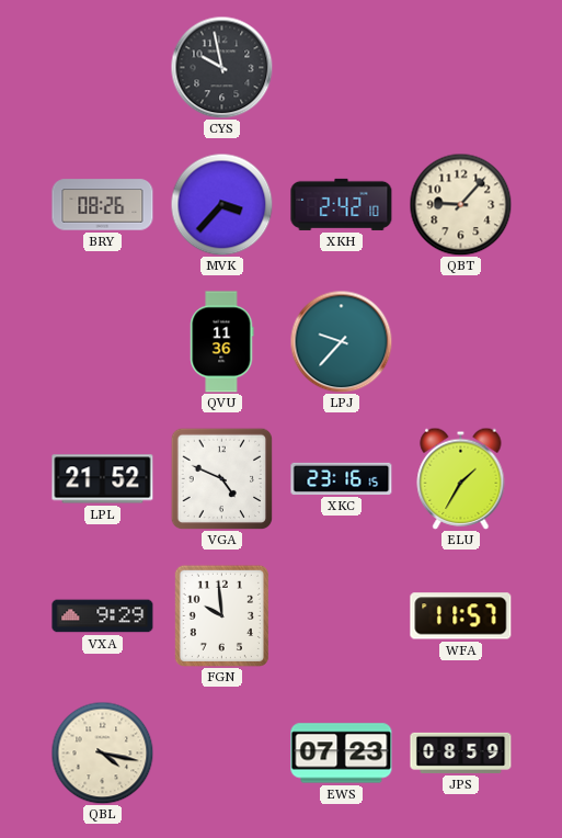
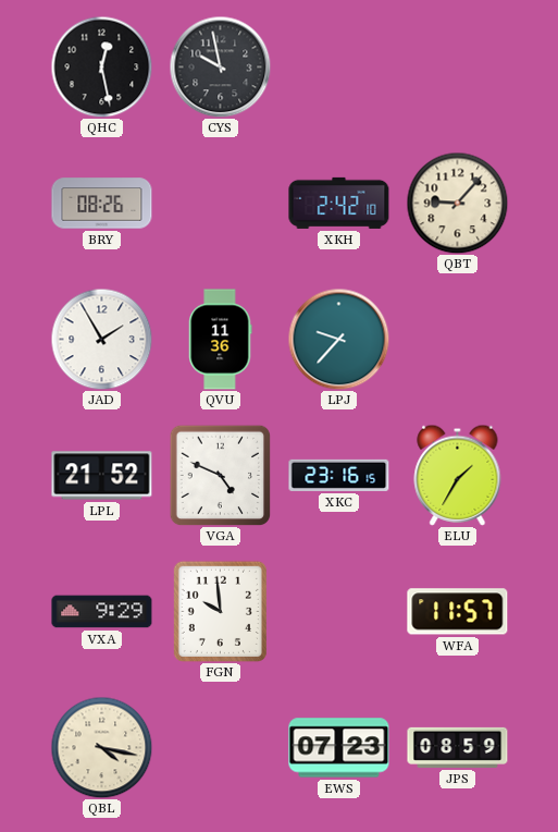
QHC: none -> 12:28
MVK: 3:37 -> none
JAD: none -> 1:55
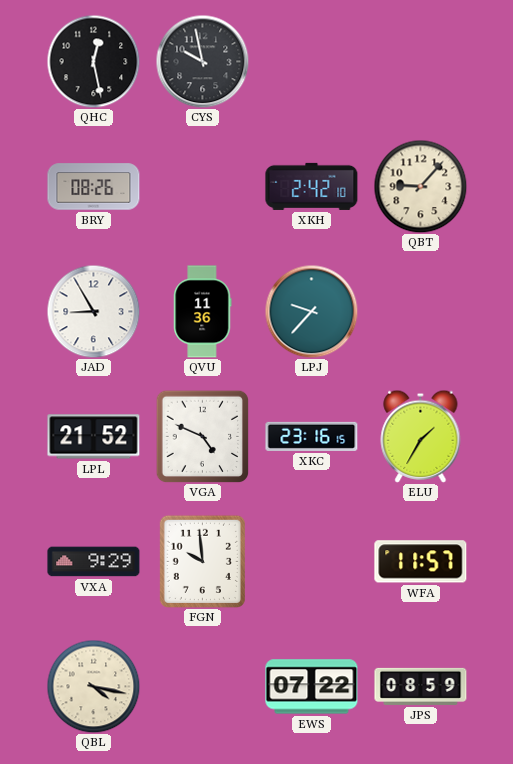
JAD: 1:55 -> 8:55
EWS: 07:23 -> 07:22
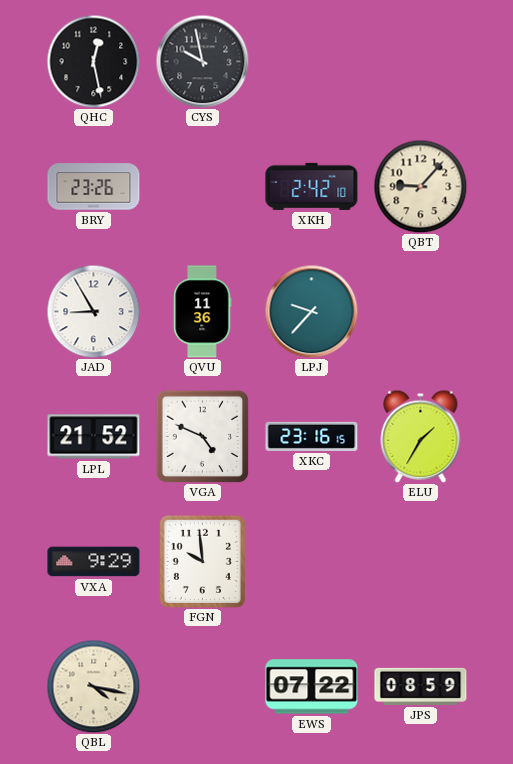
BRY: 08:26 -> 23:26
WFA: 11:57 -> none
